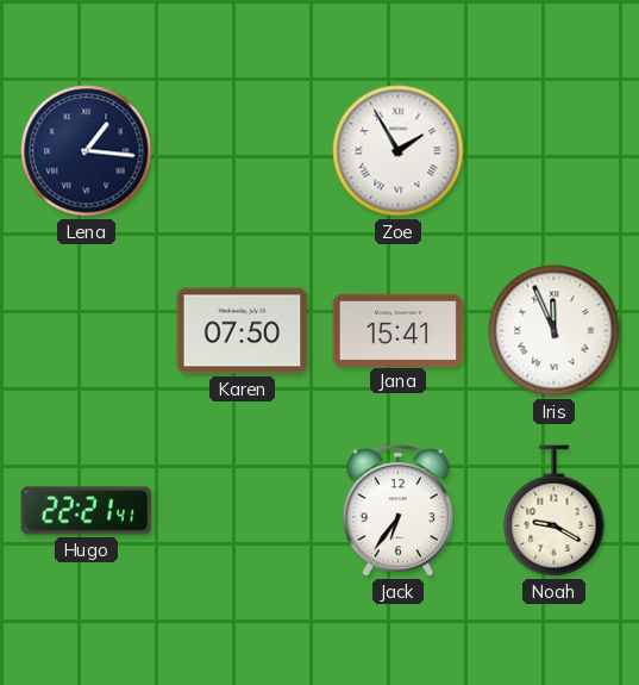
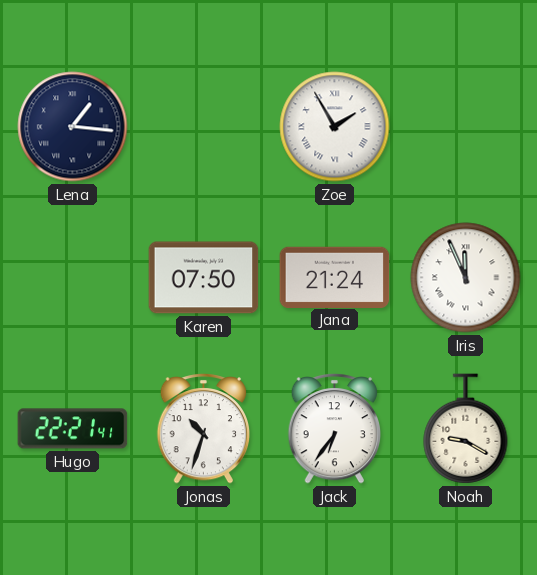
Jana: 15:41 -> 21:24
Jonas: none -> 10:33
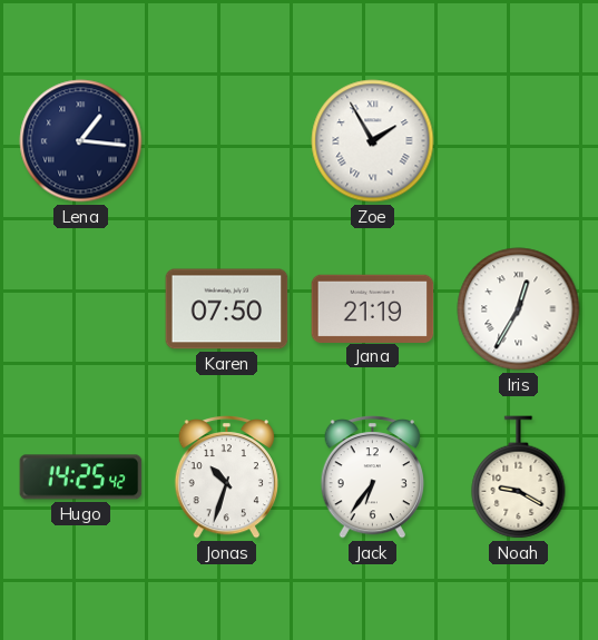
Jana: 21:24 -> 21:19
Iris: 11:56 -> 12:35
Hugo: 22:21 -> 14:25
